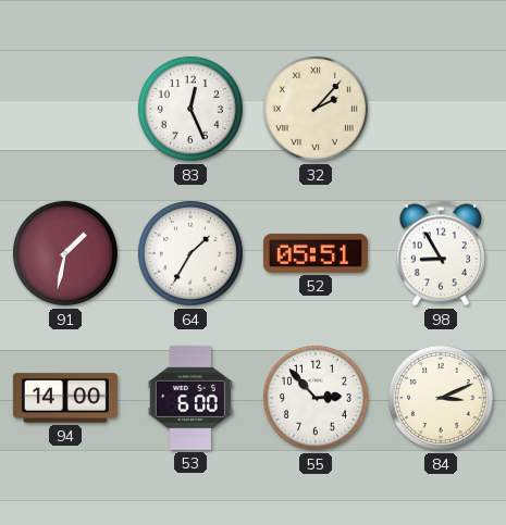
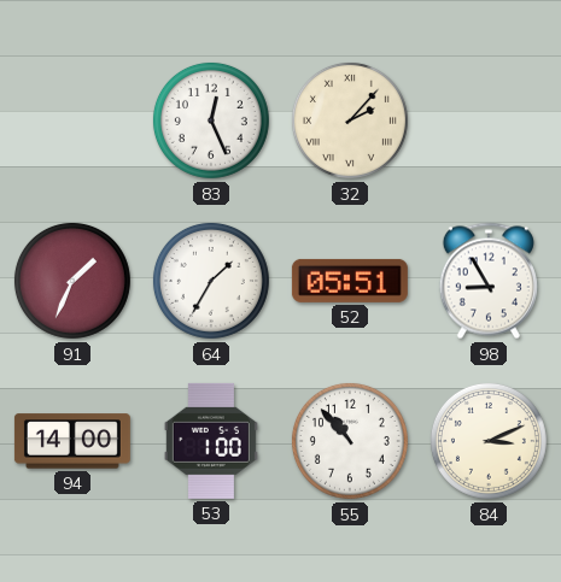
91: 1:32 -> 1:34
53: 6:00 -> 1:00
55: 2:53 -> 10:53
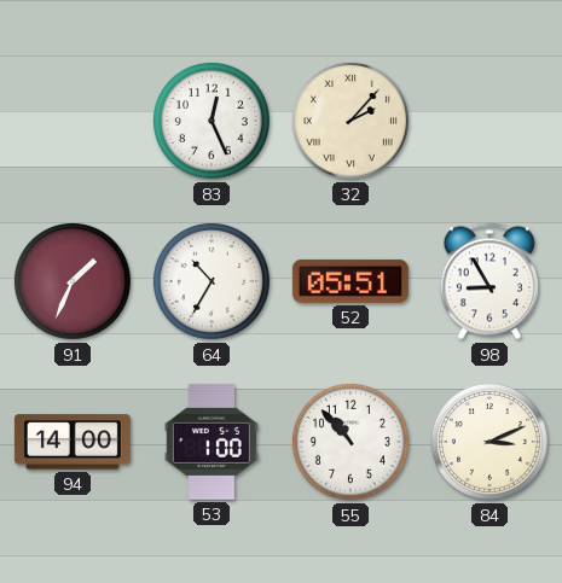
64: 1:35 -> 10:35
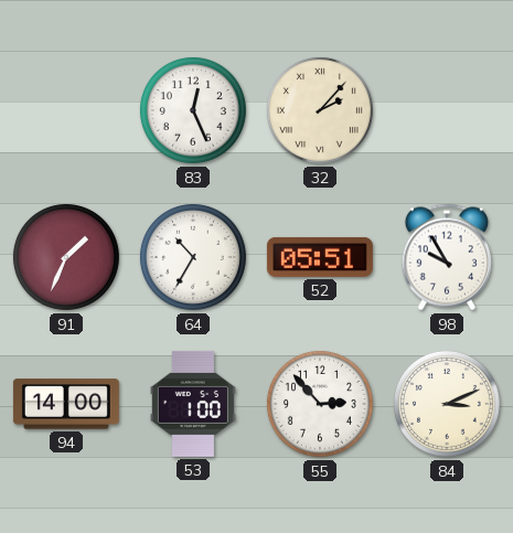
98: 8:55 -> 9:55
55: 10:53 -> 2:53
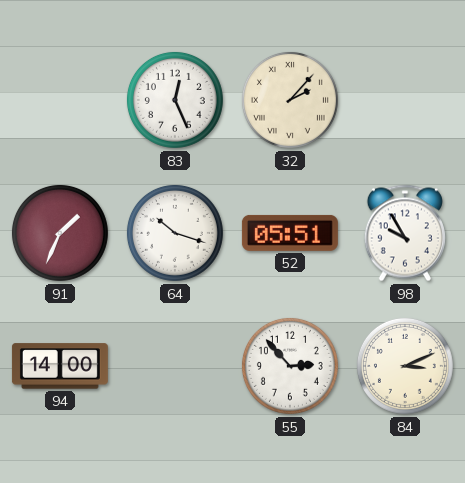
64: 10:35 -> 10:18
53: 1:00 -> none
